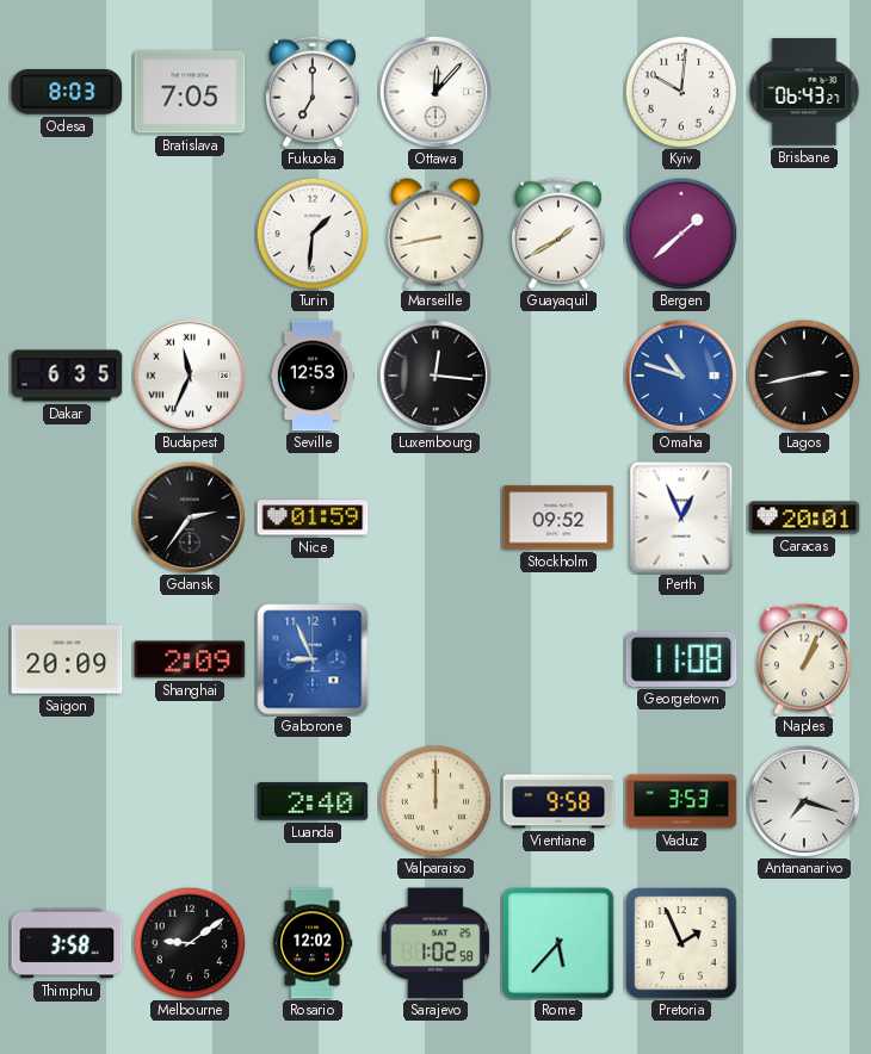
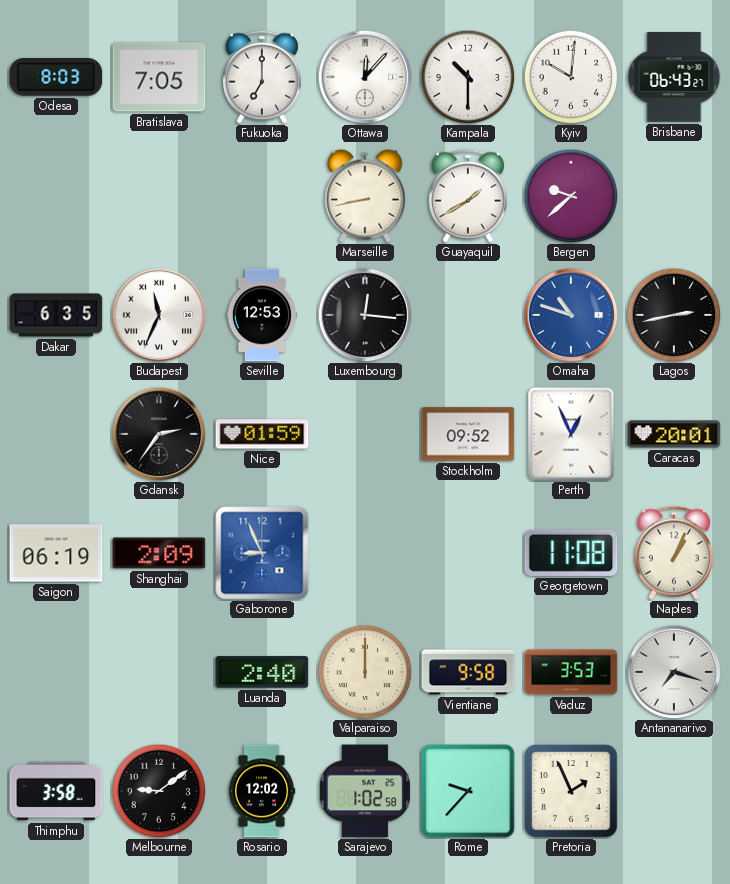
Kampala: none -> 10:30
Turin: 1:31 -> none
Bergen: 1:38 -> 9:38
Saigon: 20:09 -> 06:19
Rome: 5:37 -> 9:37
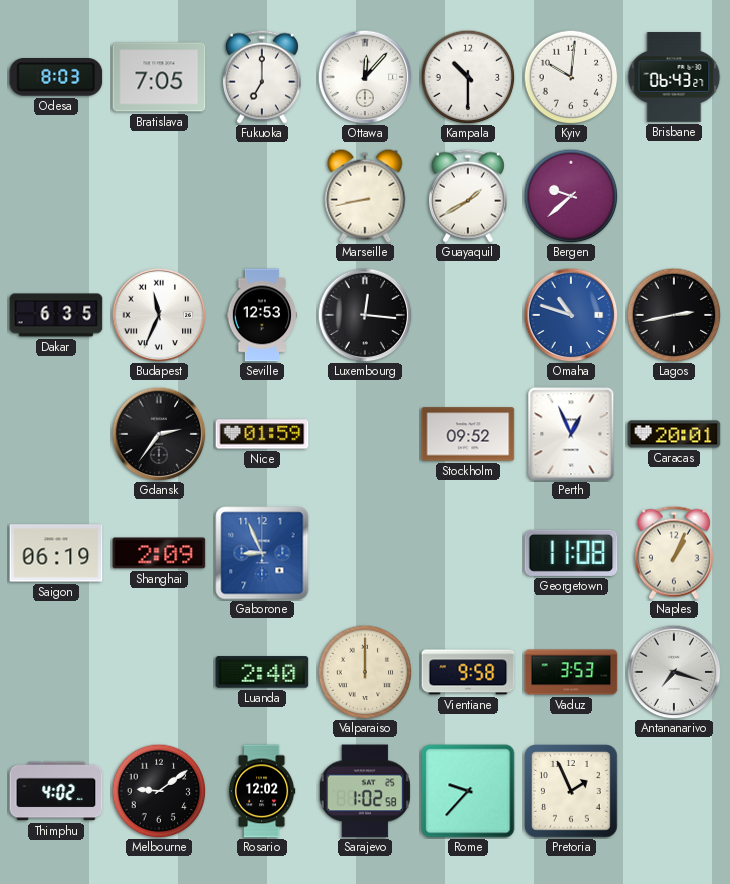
Thimphu: 3:58 -> 4:02
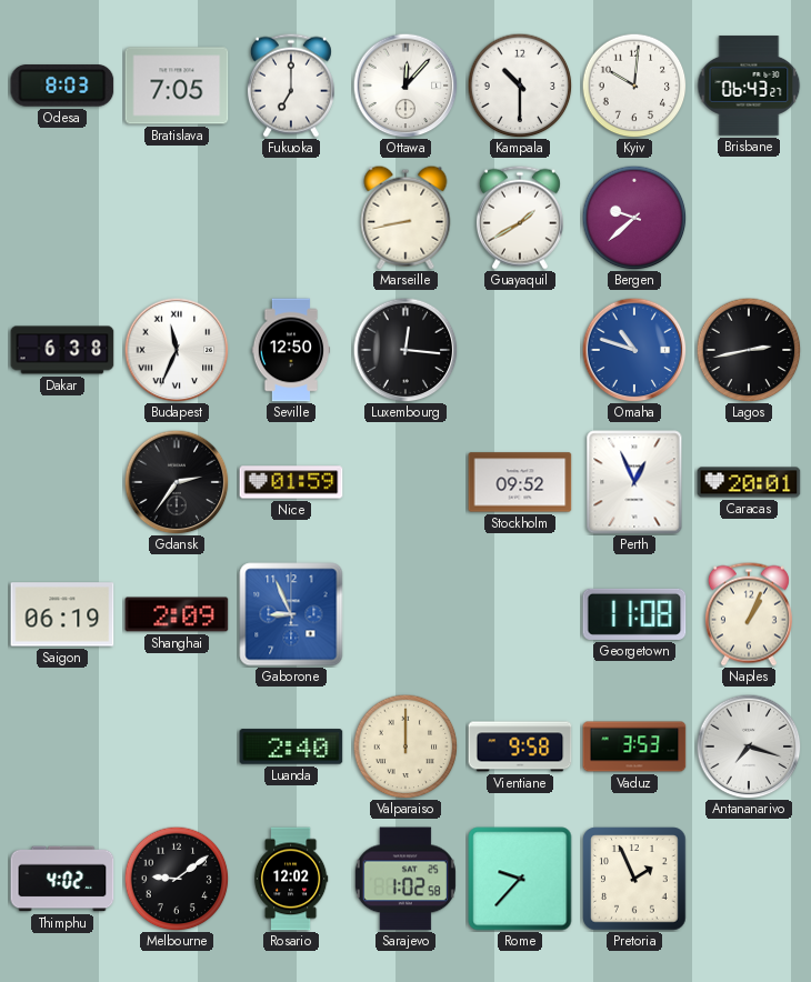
Dakar: 6:35 -> 6:38
Seville: 12:53 -> 12:50
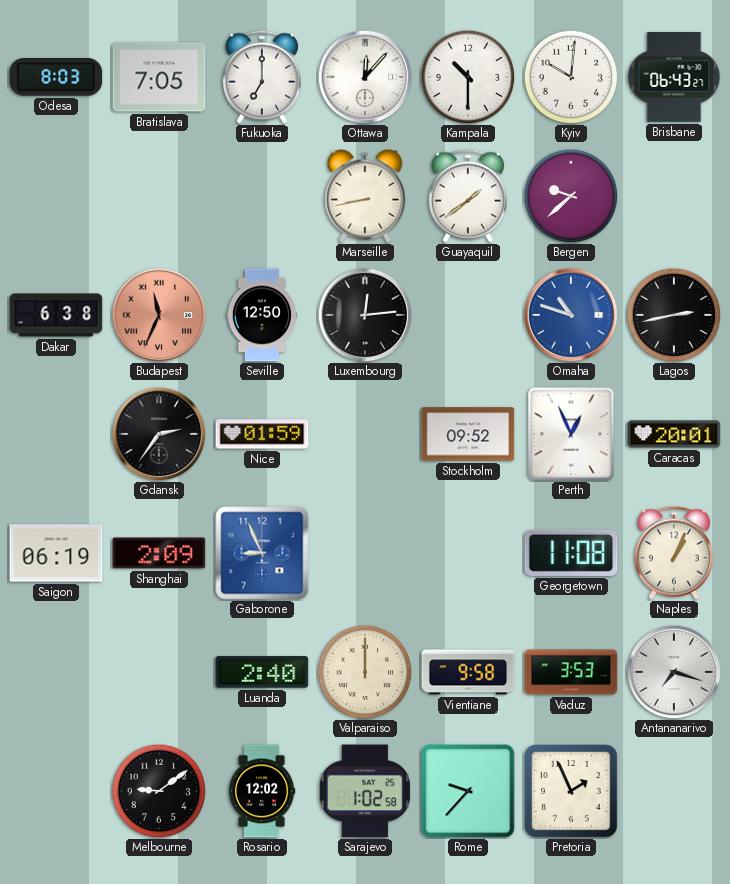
Guayaquil: 1:40 -> 1:39
Budapest dial: white -> salmon
Luxembourg: 12:16 -> 12:14
Thimphu: 4:02 -> none
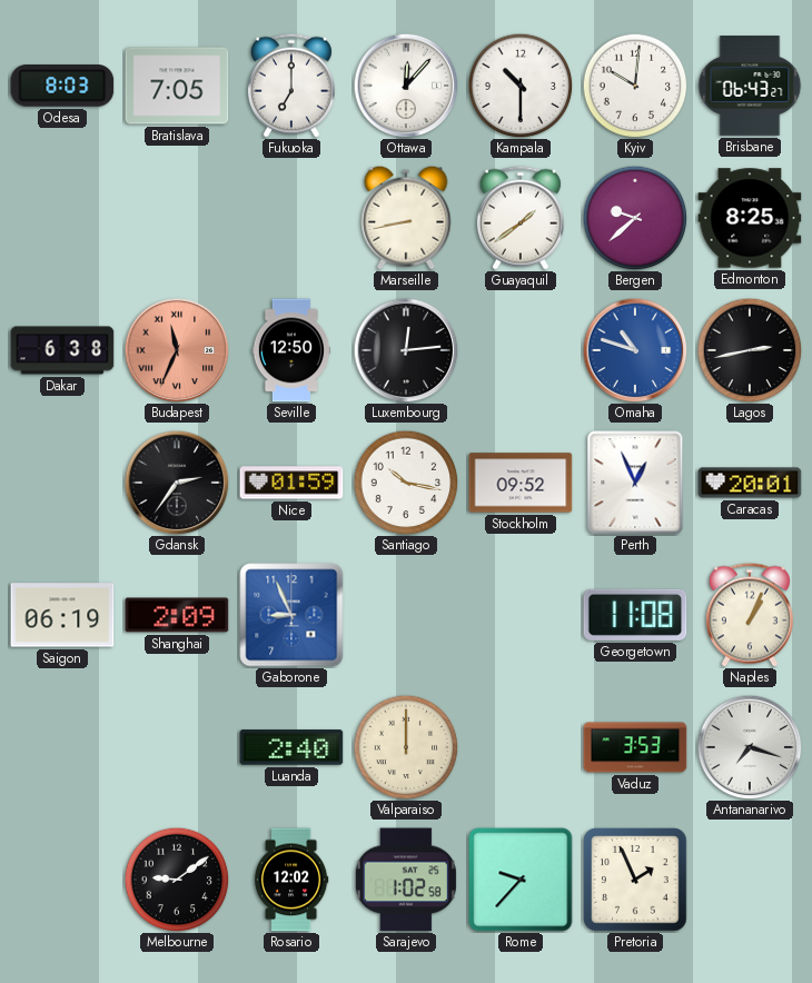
Edmonton: none -> 8:25
Santiago: none -> 10:17
Vientiane: 9:58 -> none
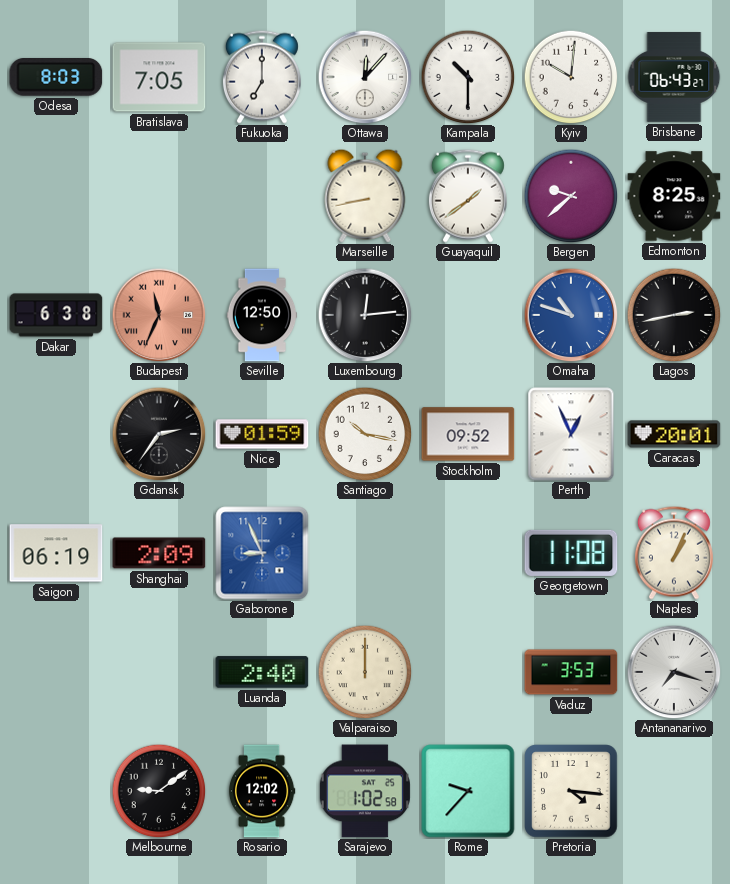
Pretoria: 1:56 -> 4:16
